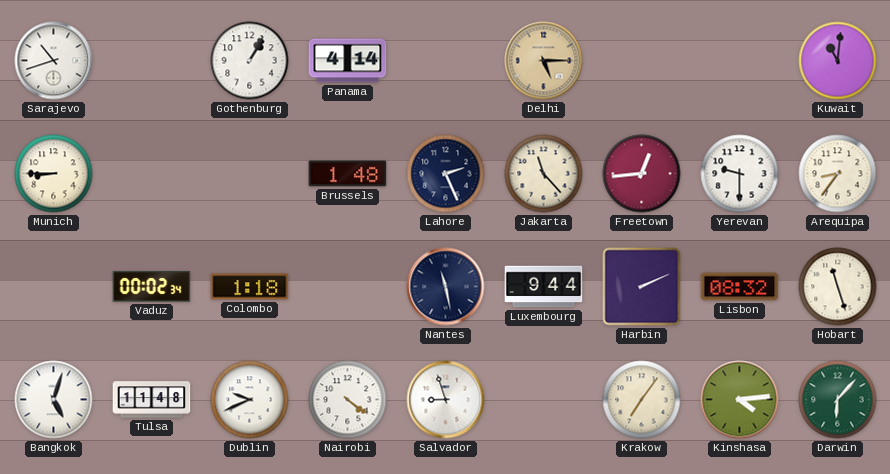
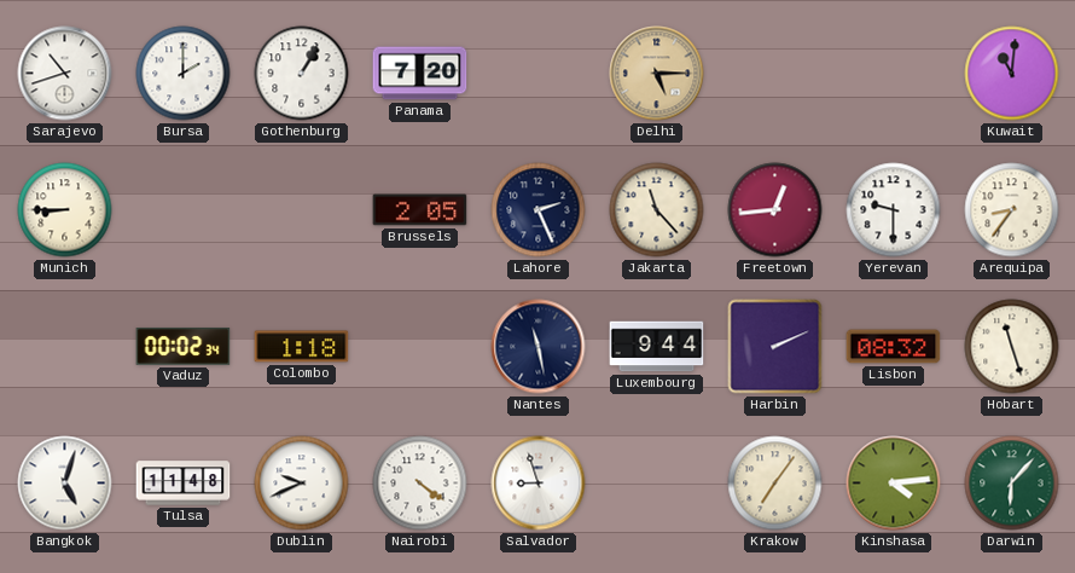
Bursa: none -> 2:00
Panama: 4:14 -> 7:20
Brussels: 1:48 -> 2:05
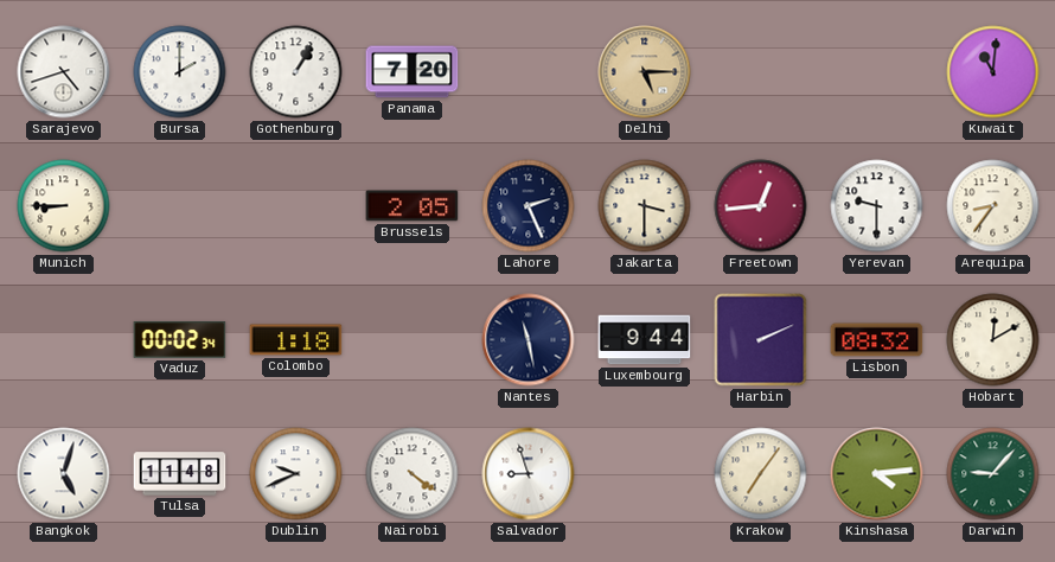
Sarajevo: 10:42 -> 4:42
Jakarta: 11:23 -> 3:30
Hobart: 11:27 -> 12:10
Darwin: 6:07 -> 9:07
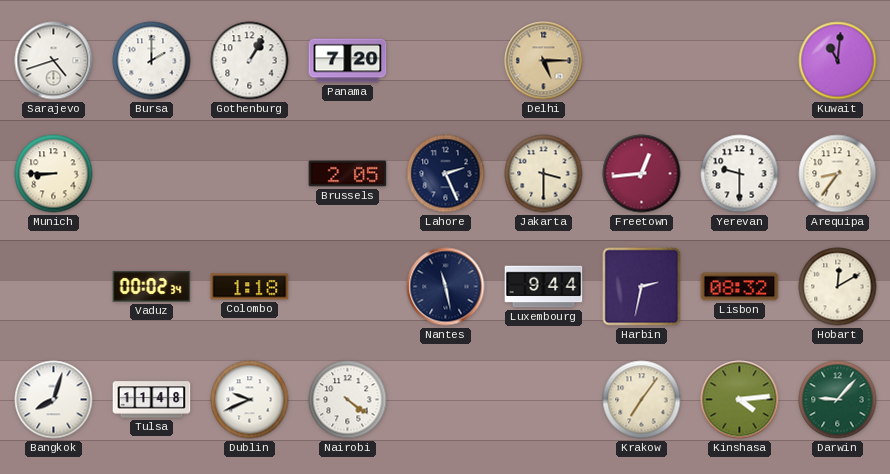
Harbin: 2:11 -> 2:32
Bangkok: 5:03 -> 8:03
Salvador: 8:57 -> none
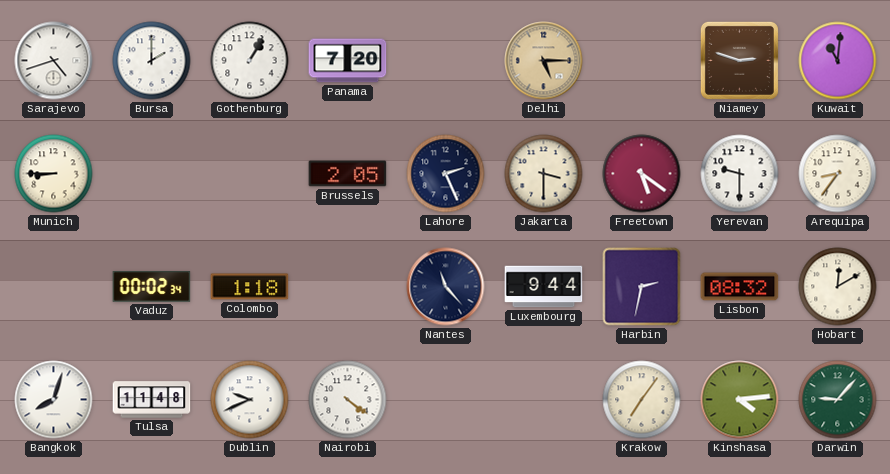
Niamey: none -> 2:48
Freetown: 12:44 -> 5:21
Nantes: 11:28 -> 11:23
